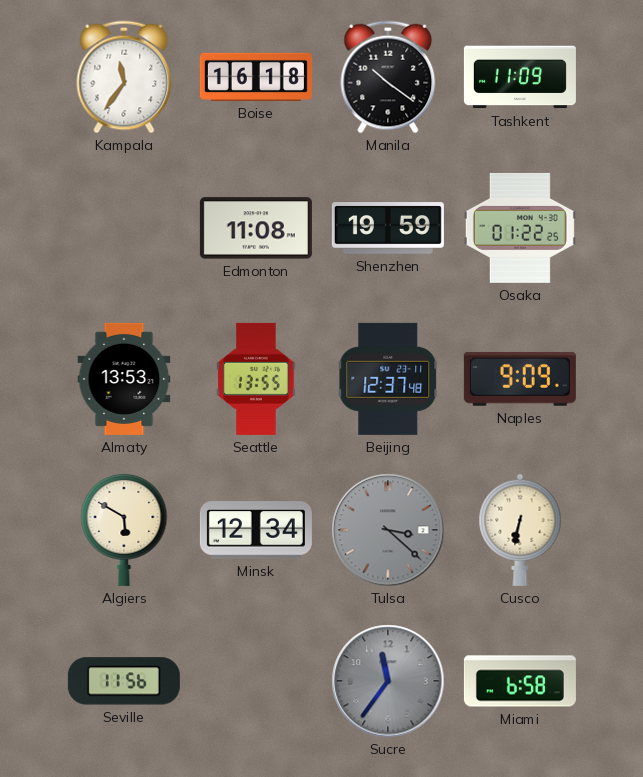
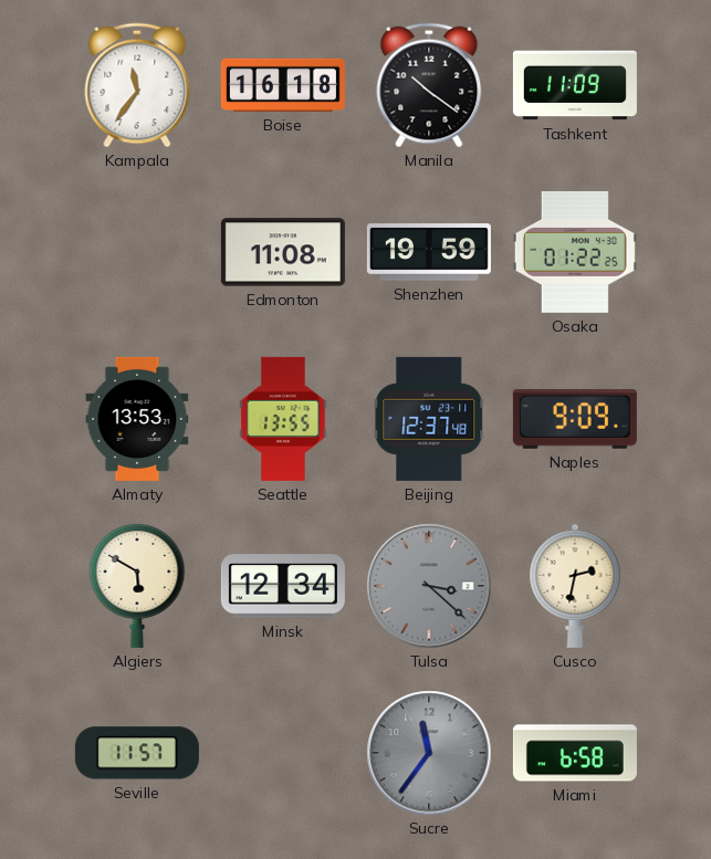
Cusco: 6:32 -> 2:32
Seville: 11:56 -> 11:57
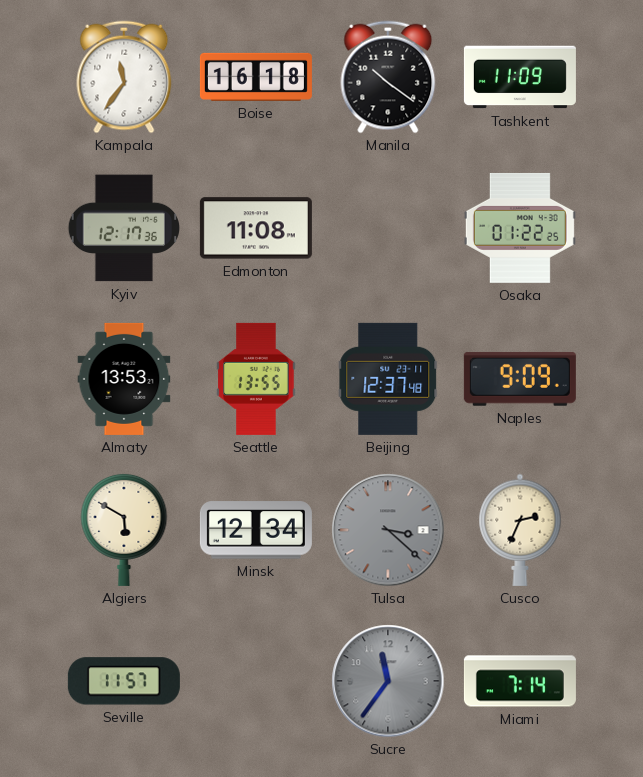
Kyiv: none -> 12:17
Shenzhen: 19:59 -> none
Cusco: 2:32 -> 2:34
Miami: 6:58 -> 7:14
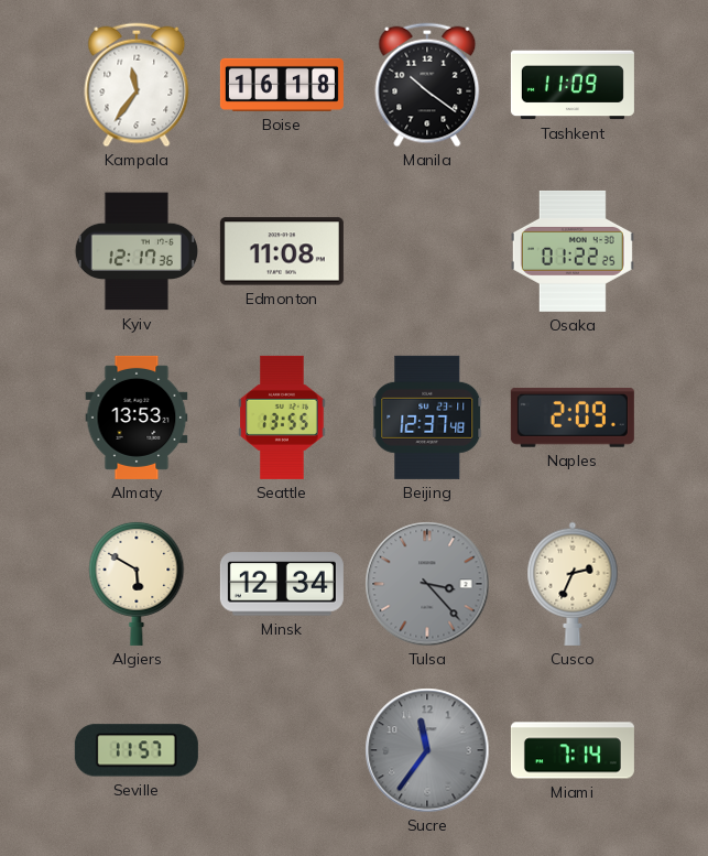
Naples: 9:09 -> 2:09
Tulsa: 3:22 -> 3:23
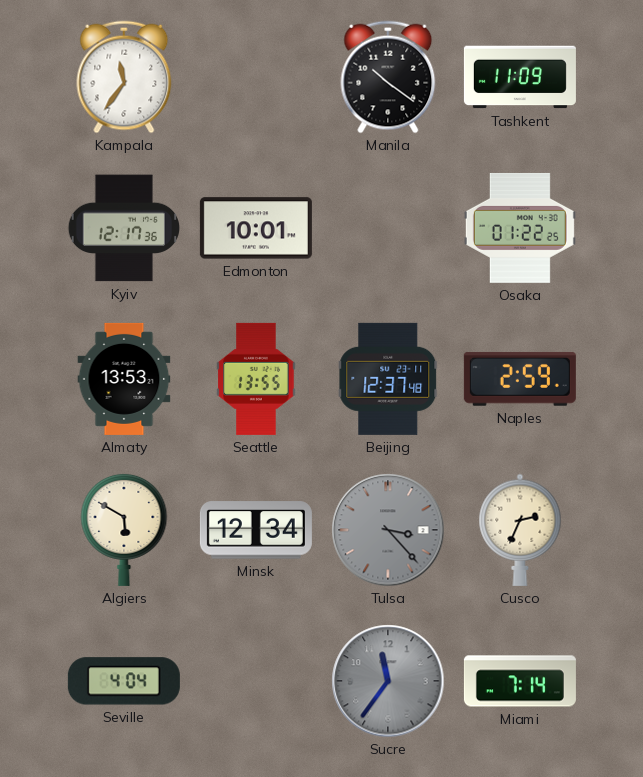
Boise: 16:18 -> none
Edmonton: 11:08 -> 10:01
Naples: 2:09 -> 2:59
Seville: 11:57 -> 4:04
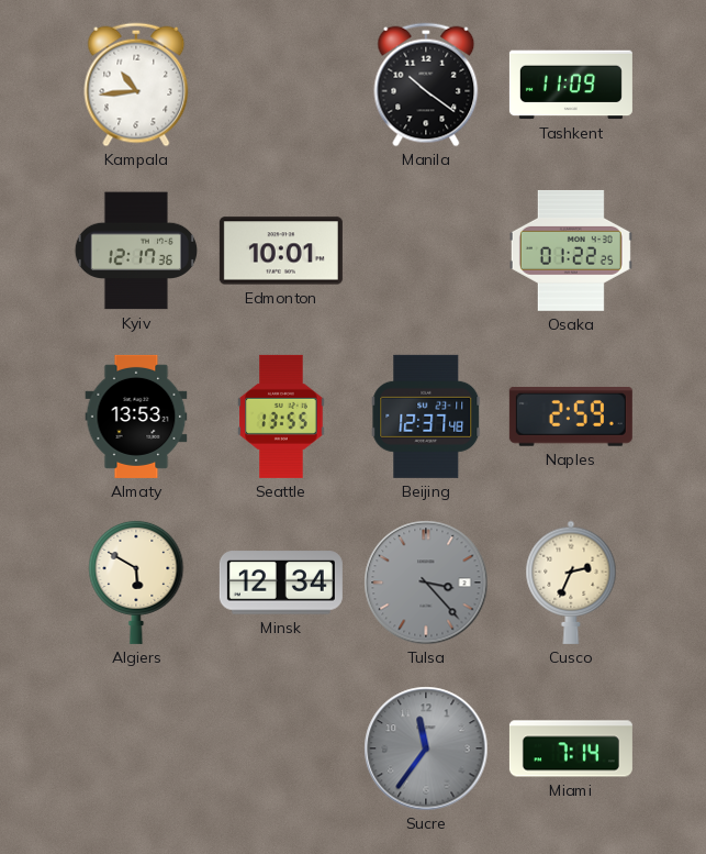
Kampala: 11:36 -> 10:44
Seville: 4:04 -> none
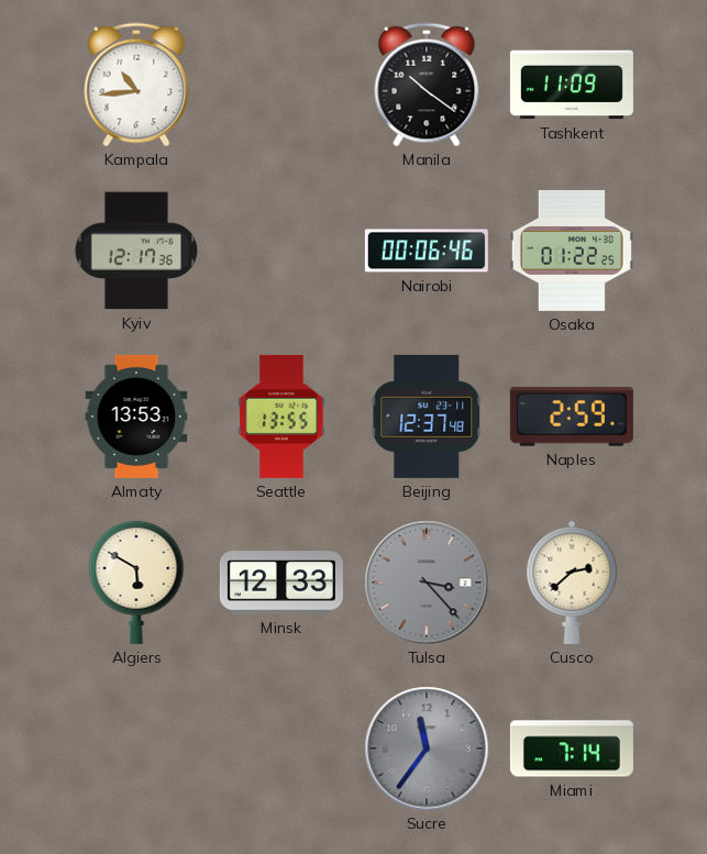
Edmonton: 10:01 -> none
Nairobi: none -> 00:06
Minsk: 12:34 -> 12:33
Cusco: 2:34 -> 2:38
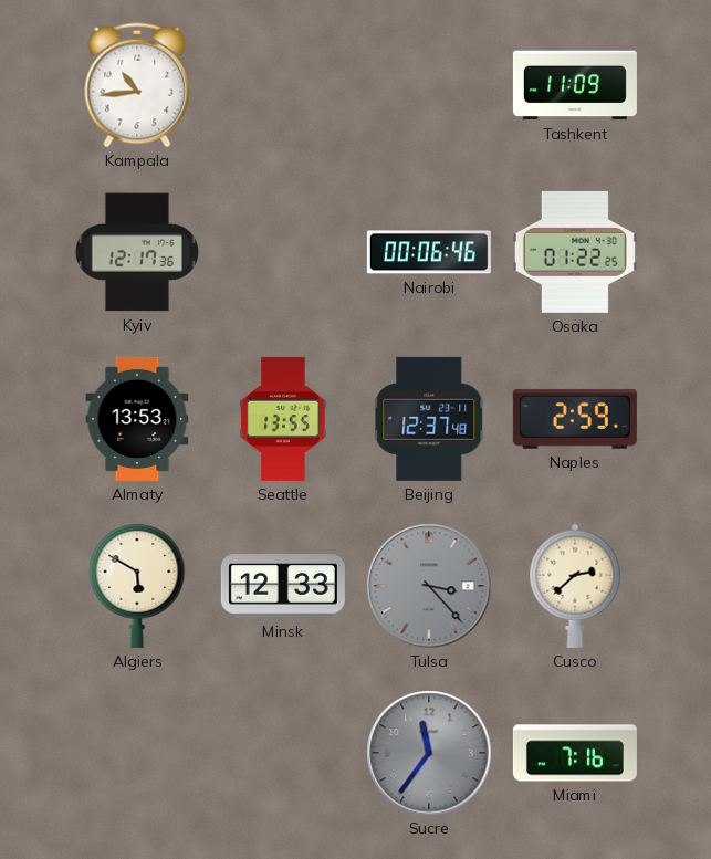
Manila: 10:21 -> none
Miami: 7:14 -> 7:16
